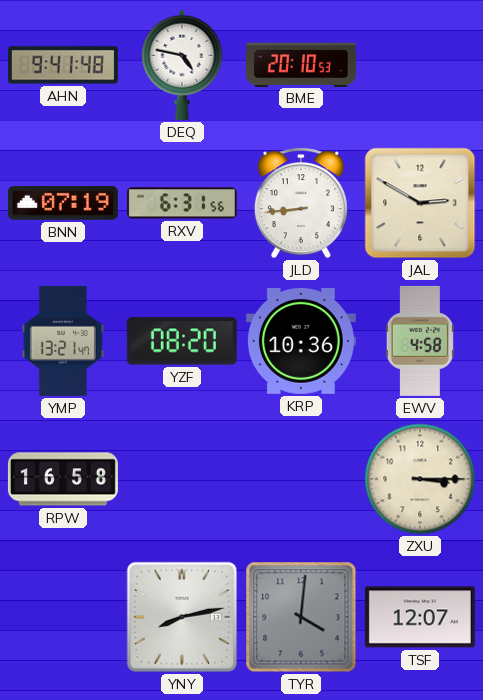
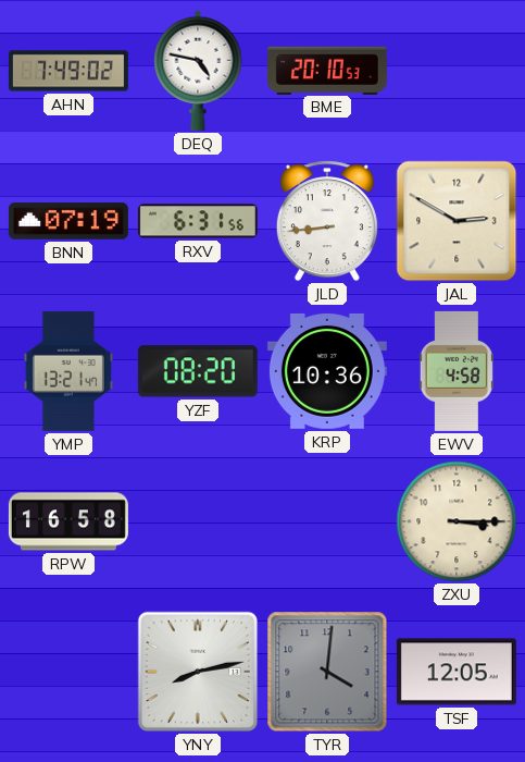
AHN: 9:41 -> 7:49
TSF: 12:07 -> 12:05
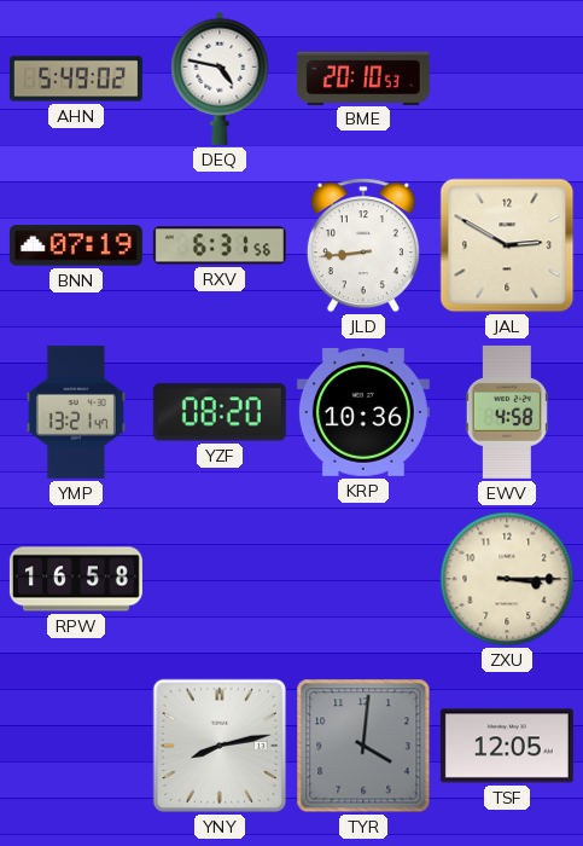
AHN: 7:49 -> 5:49
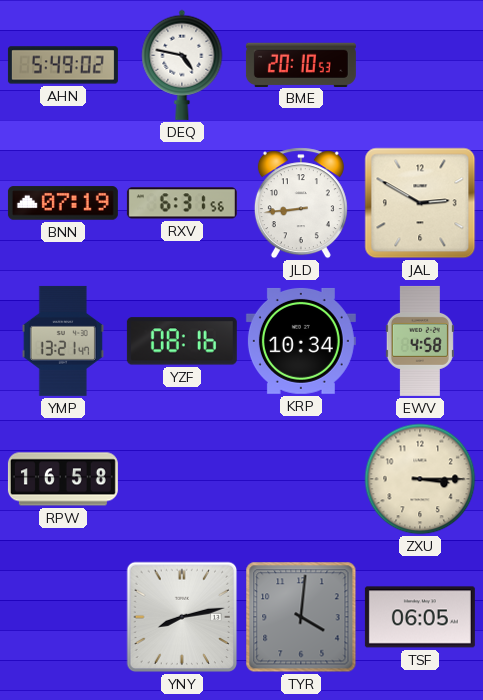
YZF: 08:20 -> 08:16
KRP: 10:36 -> 10:34
TSF: 12:05 -> 06:05
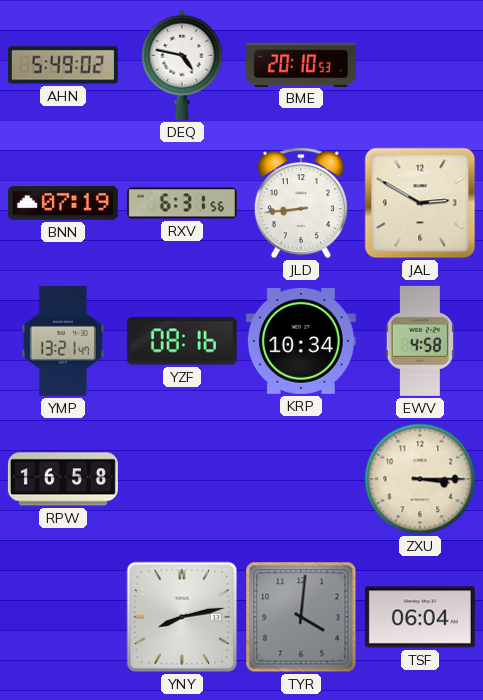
TSF: 06:05 -> 06:04
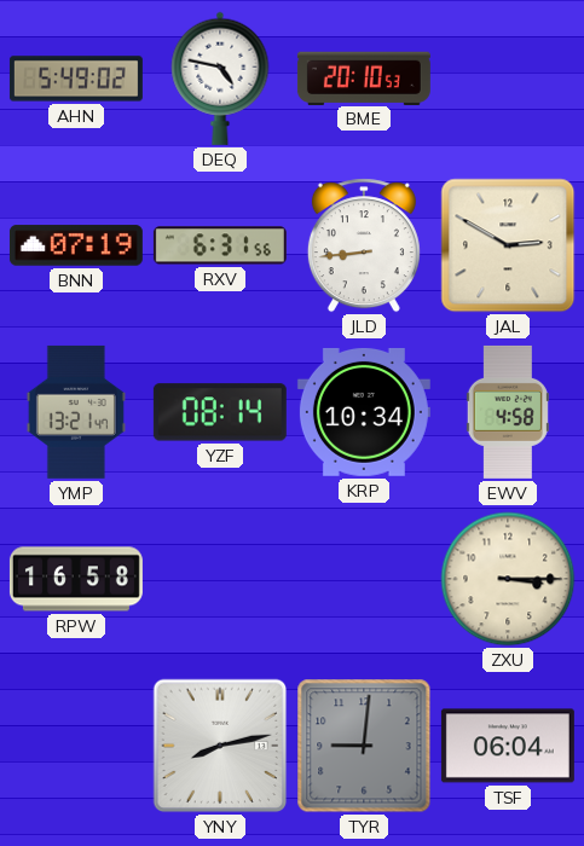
YZF: 08:16 -> 08:14
TYR: 4:01 -> 9:01
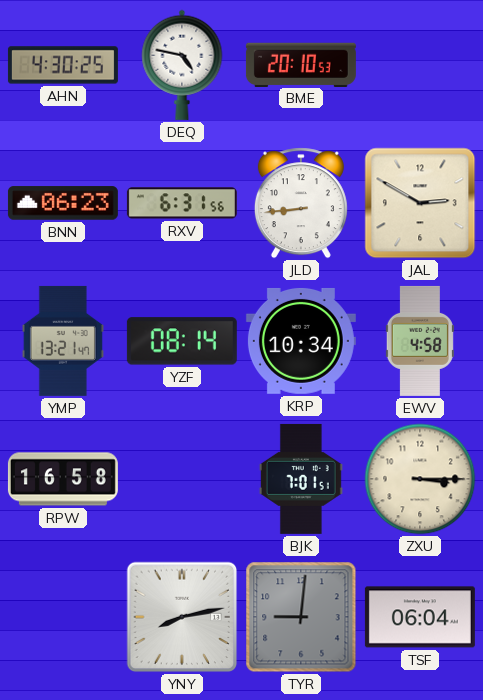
AHN: 5:49 -> 4:30
BNN: 07:19 -> 06:23
BJK: none -> 7:01
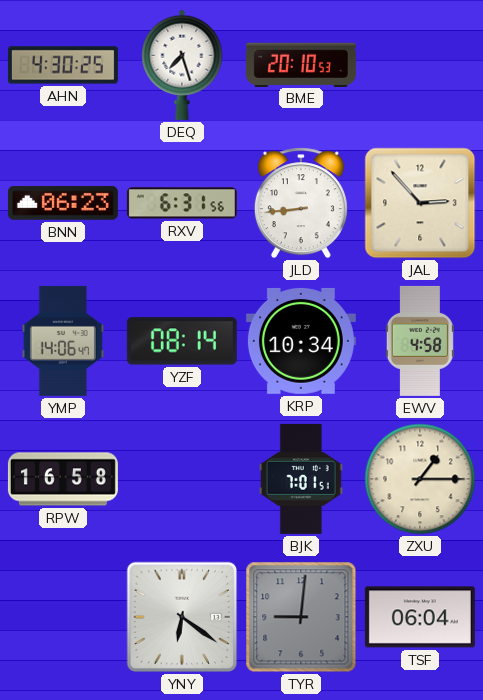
DEQ: 4:47 -> 7:27
JAL: 2:50 -> 2:53
YMP: 13:21 -> 14:06
ZXU: 3:15 -> 1:15
YNY: 8:13 -> 6:21
